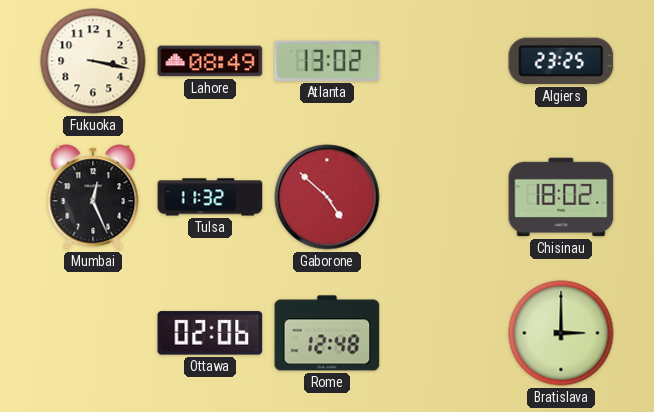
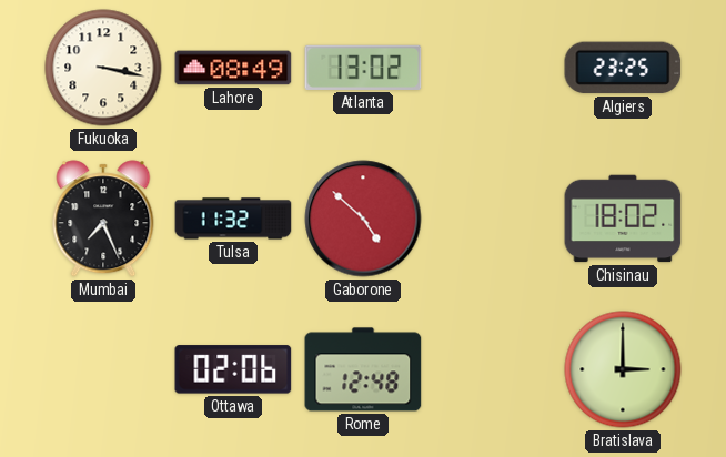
Mumbai: 12:26 -> 7:26
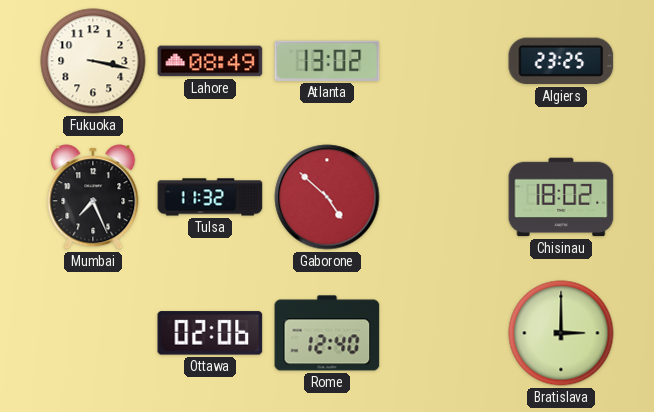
Rome: 12:48 -> 12:40
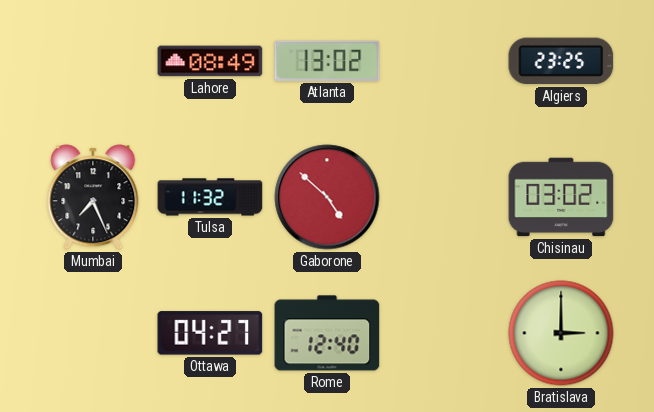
Fukuoka: 3:17 -> none
Chisinau: 18:02 -> 03:02
Ottawa: 02:06 -> 04:27
